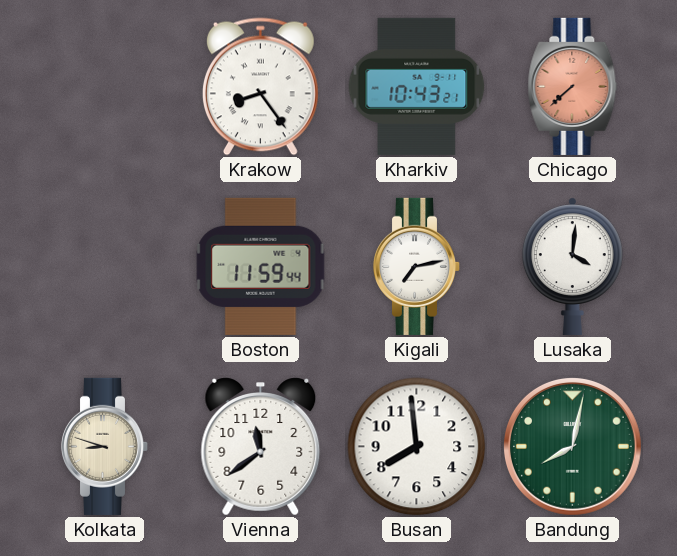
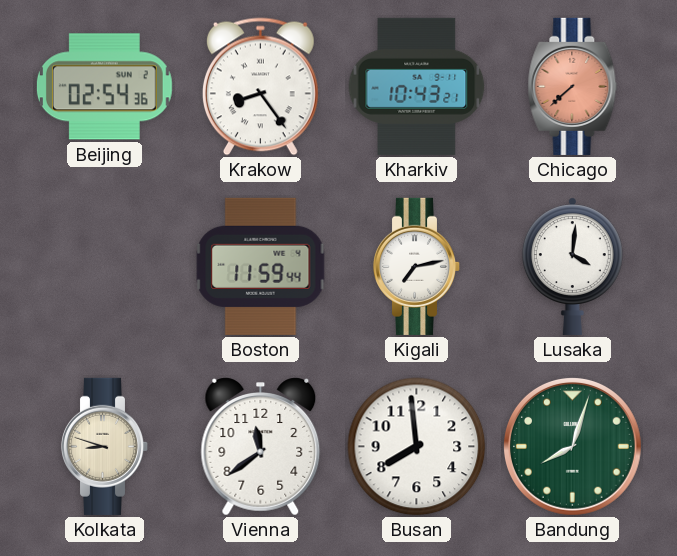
Beijing: none -> 02:54
Bandung: 8:02 -> 8:03
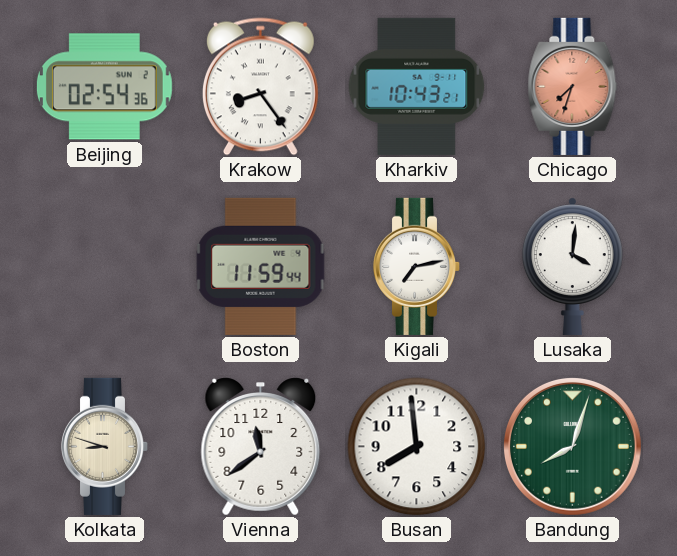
Chicago: 7:38 -> 7:33
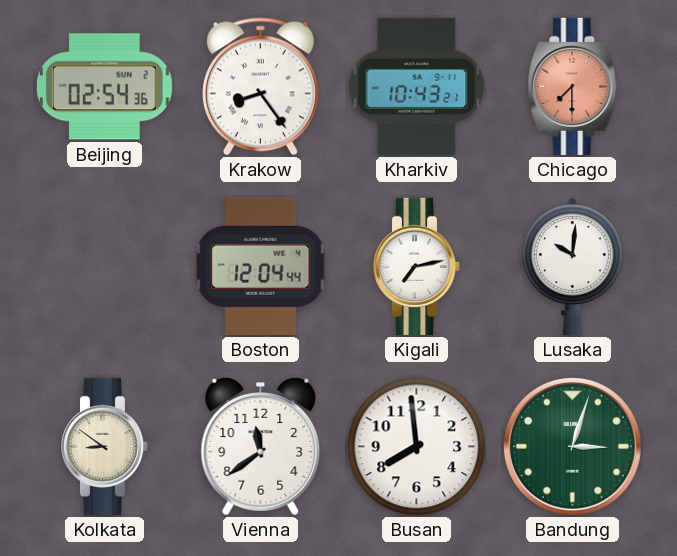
Chicago: 7:33 -> 7:30
Boston: 11:59 -> 12:04
Lusaka: 4:01 -> 10:01
Kolkata: 8:48 -> 8:51
Bandung: 8:03 -> 3:03
